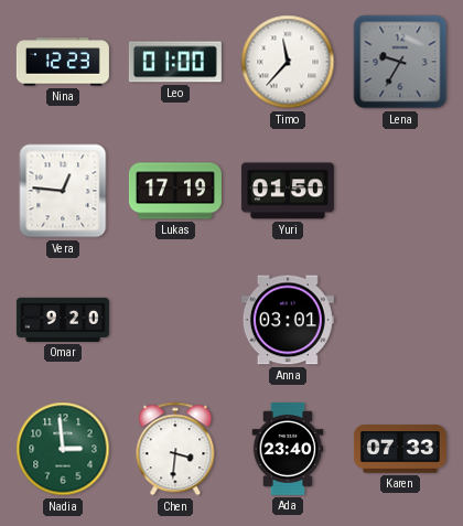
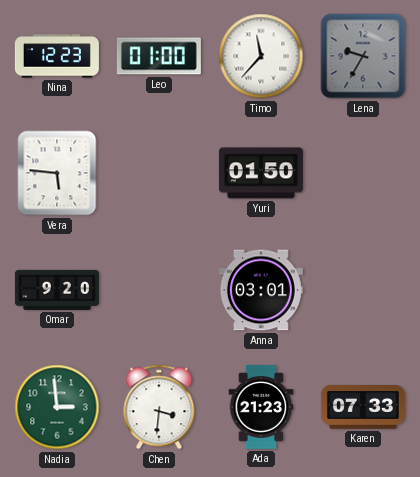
Vera: 12:46 -> 5:46
Lukas: 17:19 -> none
Ada: 23:40 -> 21:23
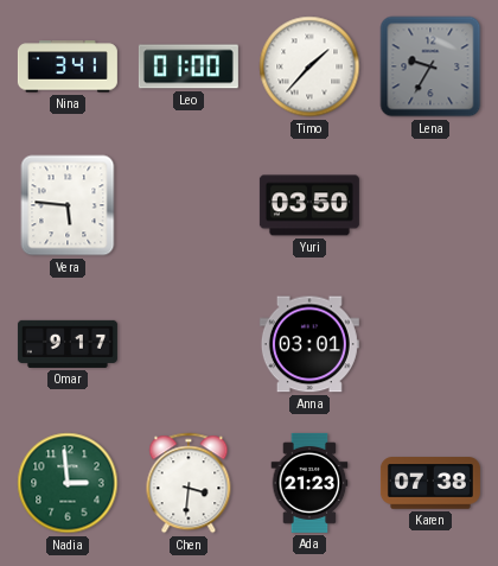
Nina: 12:23 -> 3:41
Timo: 11:37 -> 1:37
Yuri: 01:50 -> 03:50
Omar: 9:20 -> 9:17
Karen: 07:33 -> 07:38
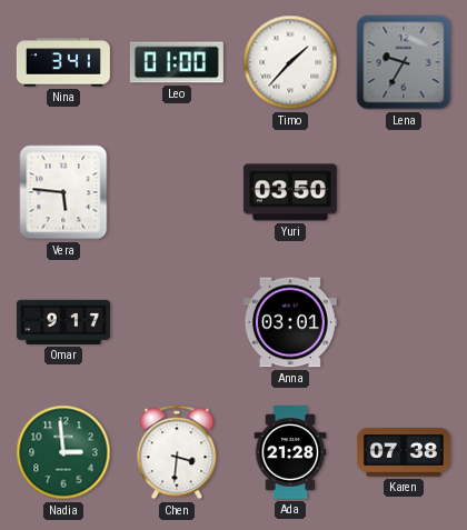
Ada: 21:23 -> 21:28
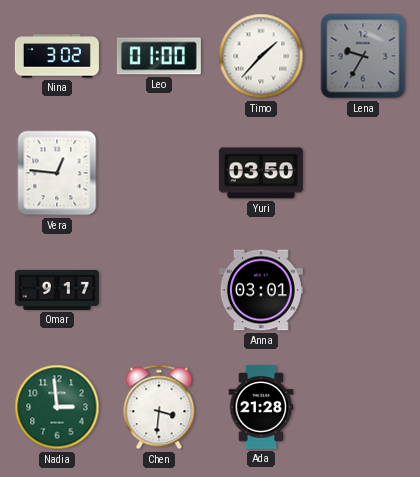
Nina: 3:41 -> 3:02
Vera: 5:46 -> 12:46
Karen: 07:38 -> none
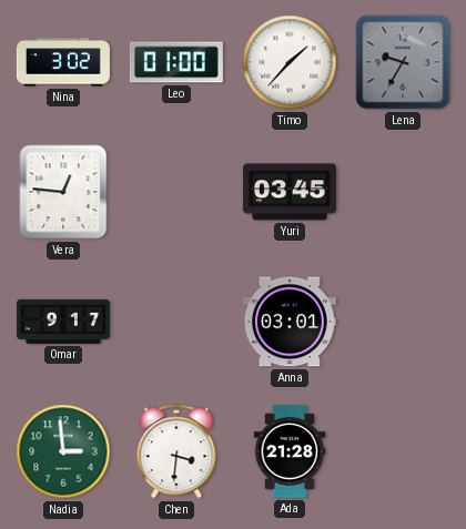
Yuri: 03:50 -> 03:45
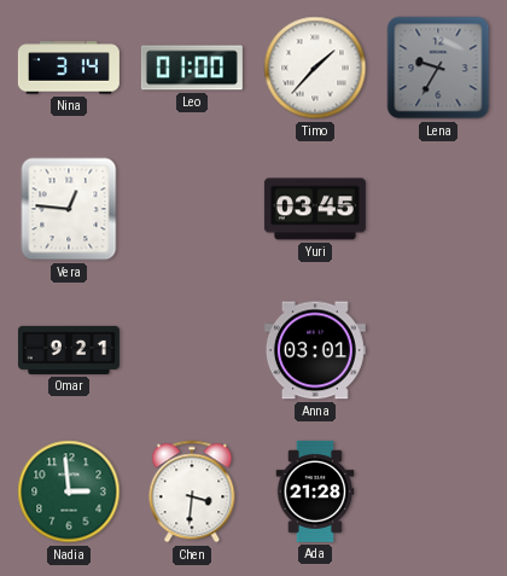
Nina: 3:02 -> 3:14
Omar: 9:17 -> 9:21
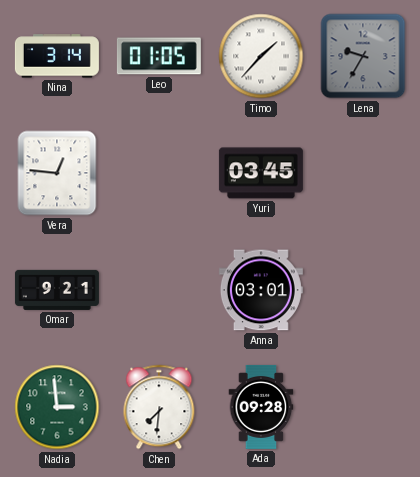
Leo: 01:00 -> 01:05
Chen: 3:31 -> 7:31
Ada: 21:28 -> 09:28
